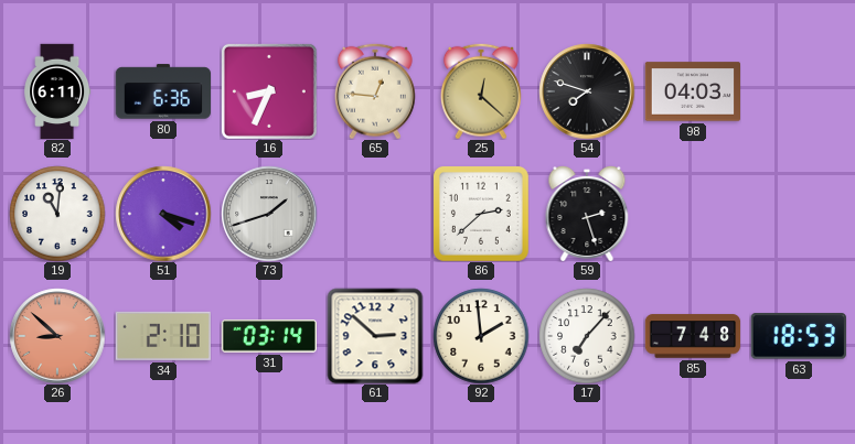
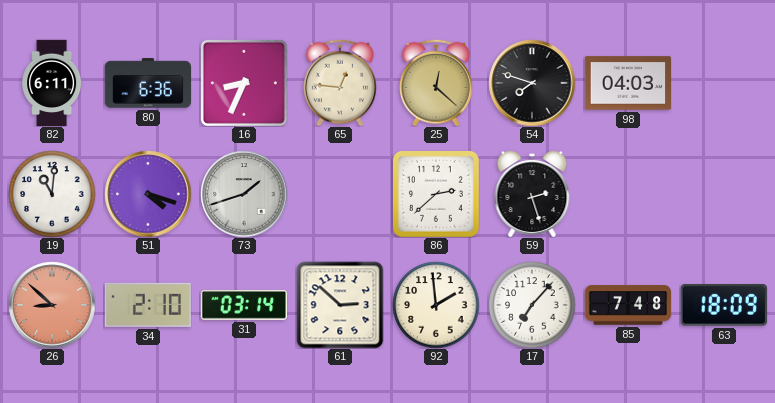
63: 18:53 -> 18:09
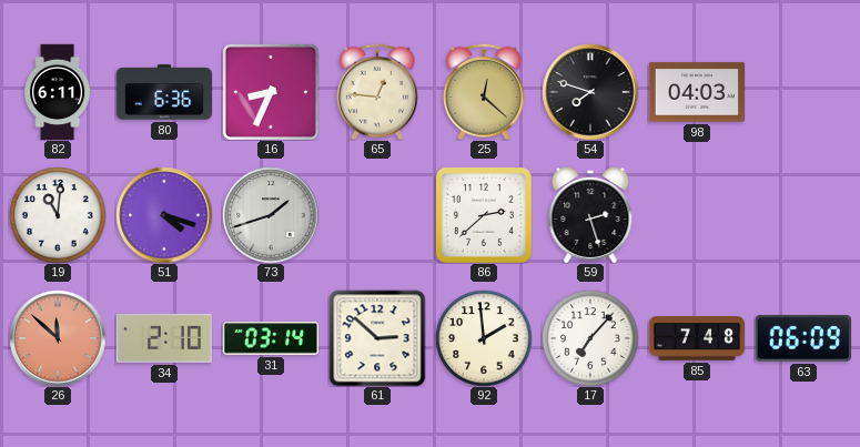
26: 8:52 -> 11:52
63: 18:09 -> 06:09
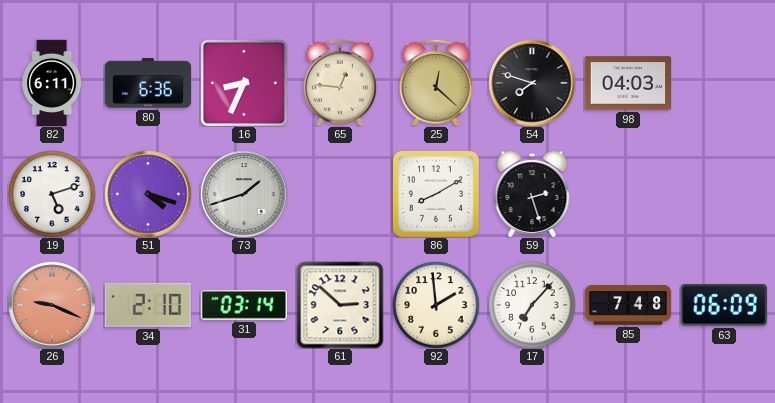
19: 11:01 -> 5:12
86: 2:38 -> 8:10
26: 11:52 -> 9:19
